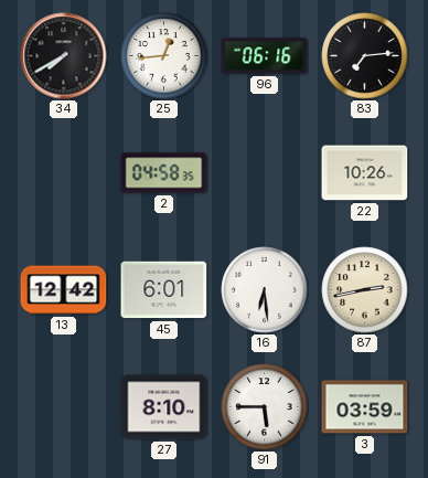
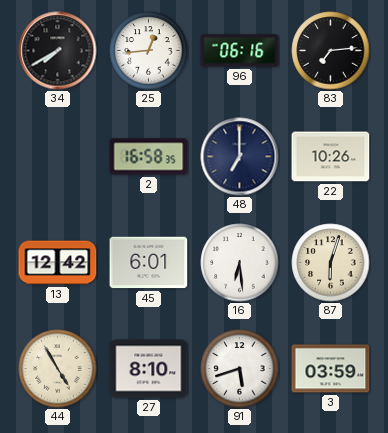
2: 04:58 -> 16:58
48: none -> 7:00
87: 2:43 -> 6:03
44: none -> 4:55
91: 5:45 -> 5:42
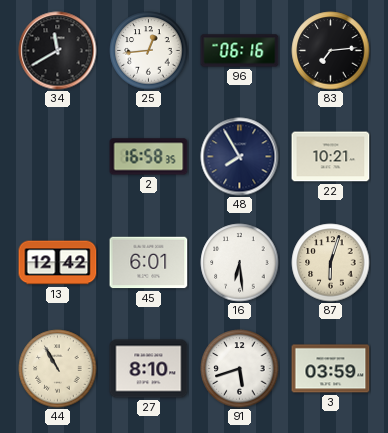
34: 7:40 -> 11:40
48: 7:00 -> 7:55
22: 10:26 -> 10:21
44: 4:55 -> 10:55
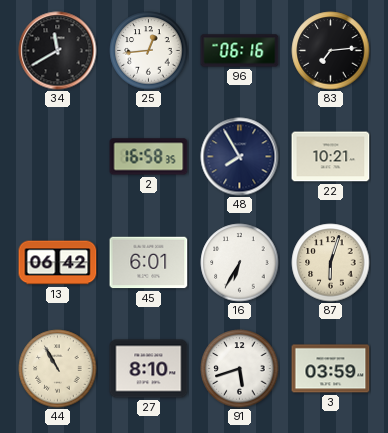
13: 12:42 -> 06:42
16: 6:29 -> 6:35
